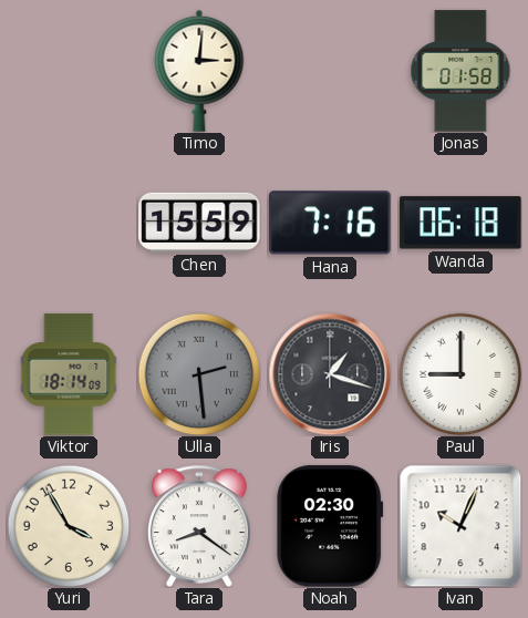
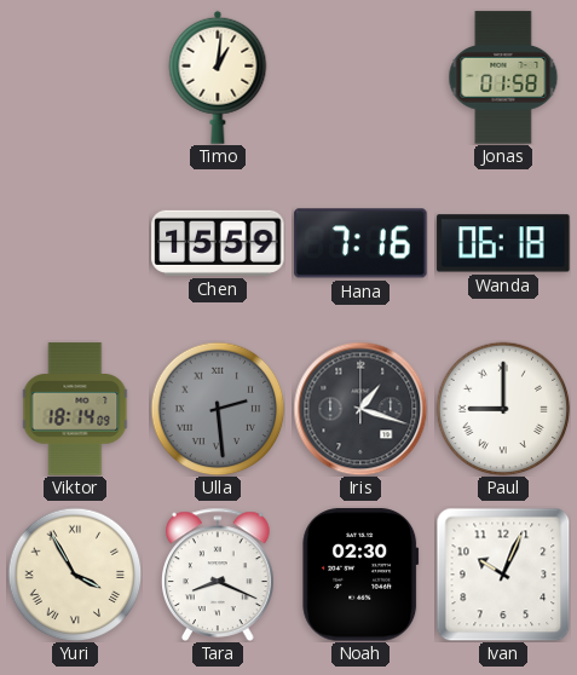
Timo: 3:01 -> 1:01
Yuri numerals: Arabic -> Roman
Tara: 8:21 -> 8:19
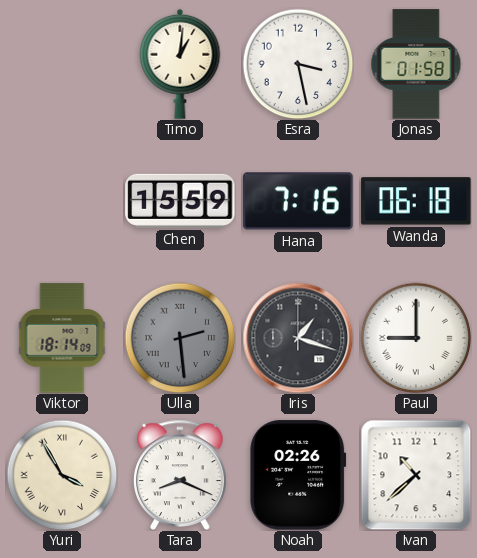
Esra: none -> 3:28
Noah: 02:30 -> 02:26
Ivan: 10:04 -> 10:38
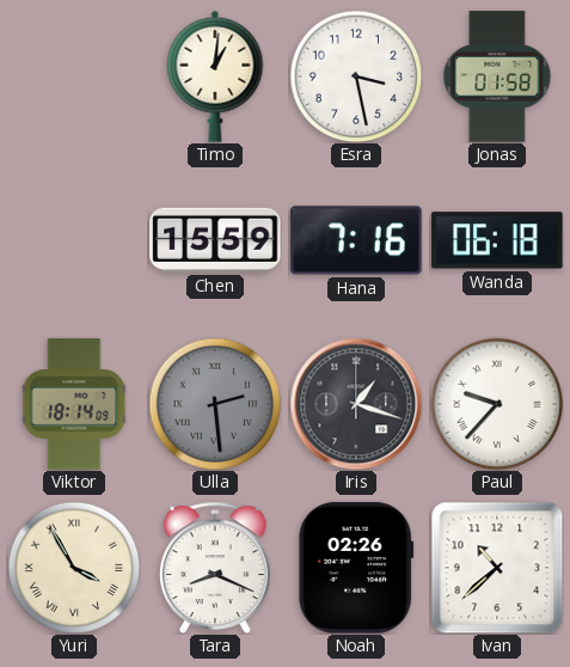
Paul: 9:00 -> 9:37
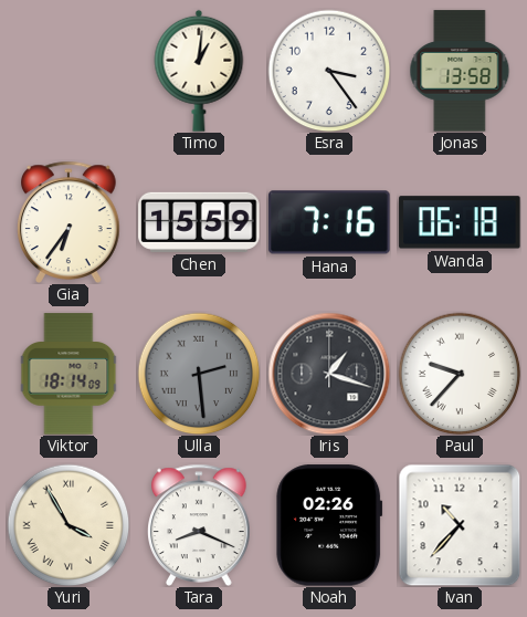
Esra: 3:28 -> 3:24
Jonas: 01:58 -> 13:58
Gia: none -> 6:36
Ivan: 10:38 -> 10:37
